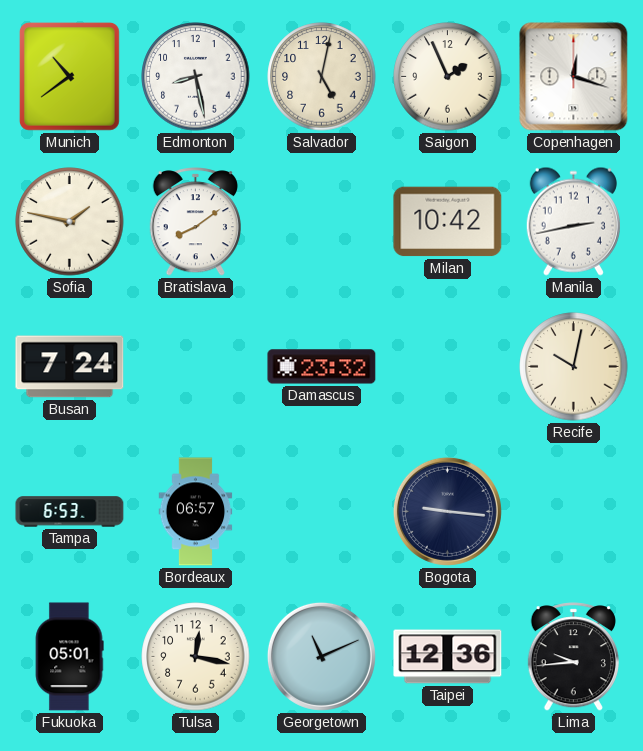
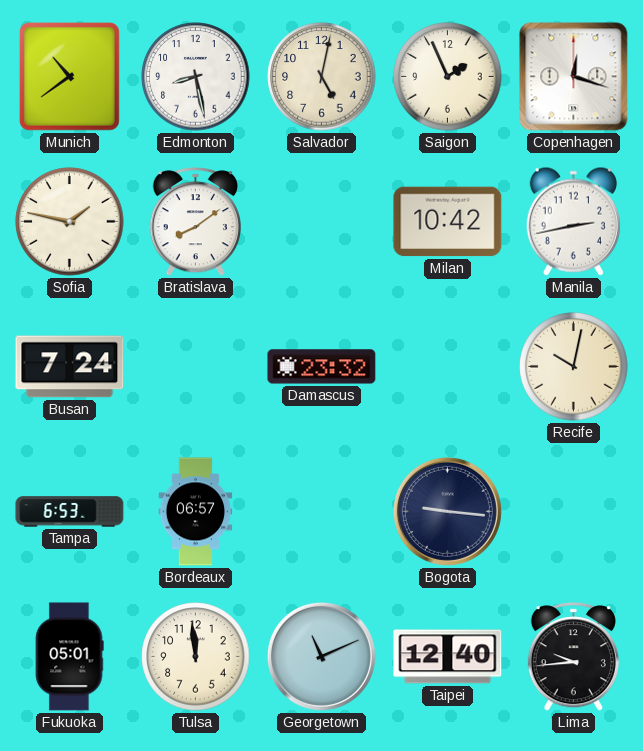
Tulsa: 12:17 -> 11:59
Taipei: 12:36 -> 12:40
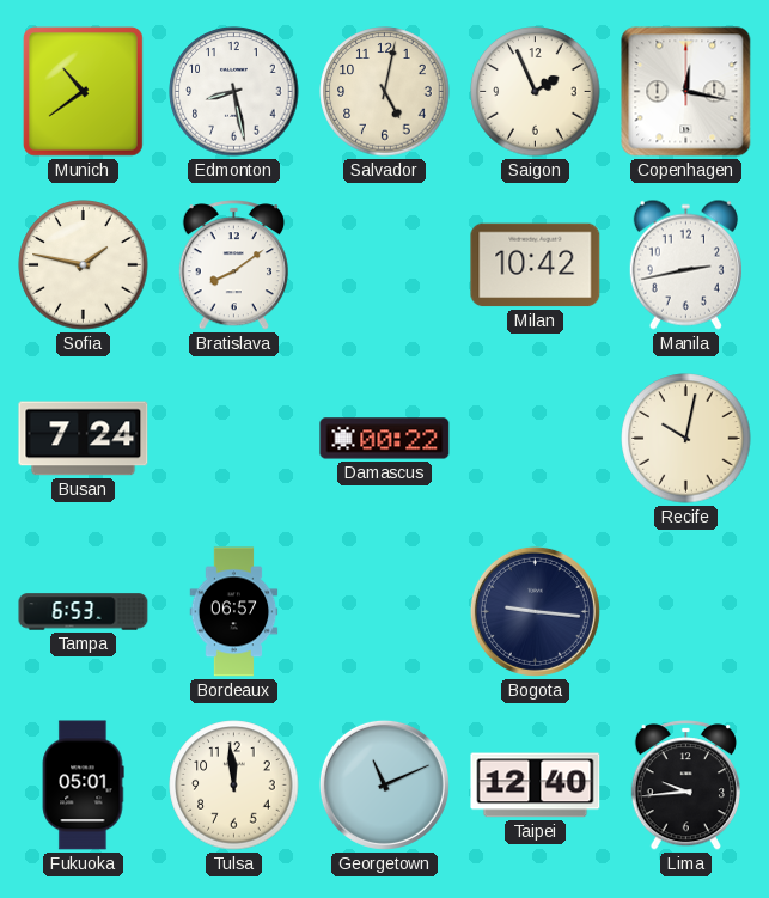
Copenhagen: 12:18 -> 12:17
Damascus: 23:32 -> 00:22
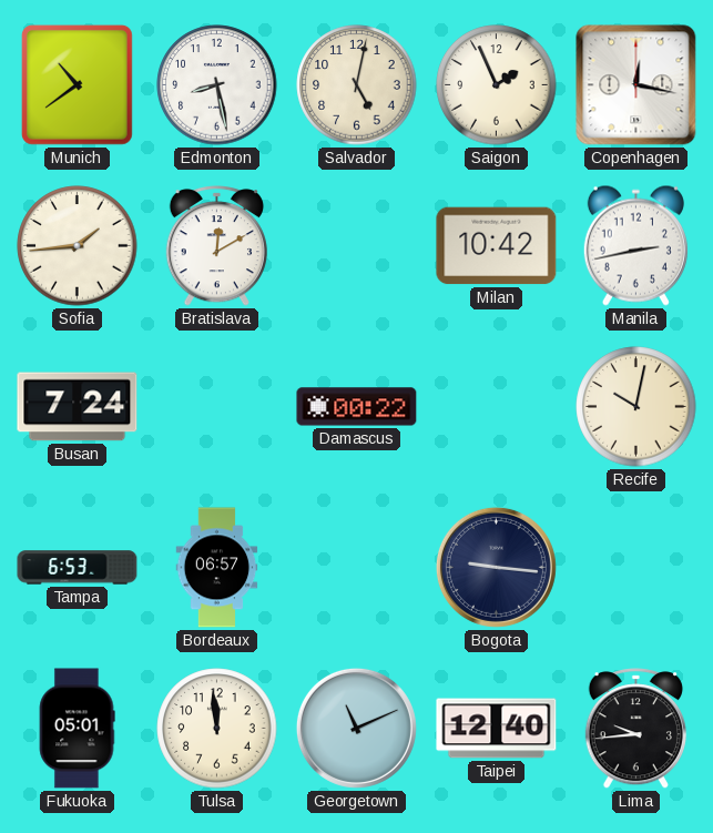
Sofia: 1:47 -> 1:44
Bratislava: 8:09 -> 12:10
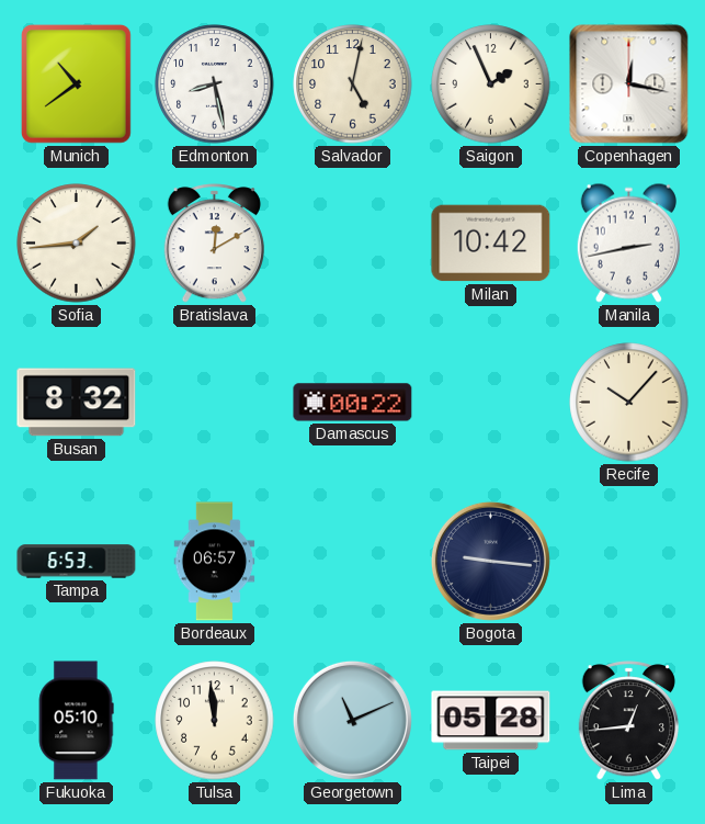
Busan: 7:24 -> 8:32
Recife: 10:02 -> 10:07
Fukuoka: 05:01 -> 05:10
Taipei: 12:40 -> 05:28
Lima: 9:44 -> 12:44
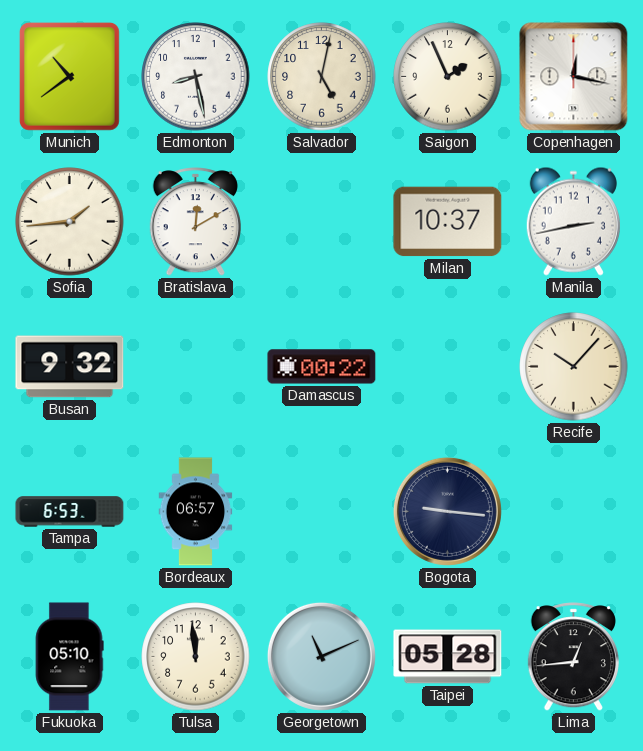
Milan: 10:42 -> 10:37
Busan: 8:32 -> 9:32
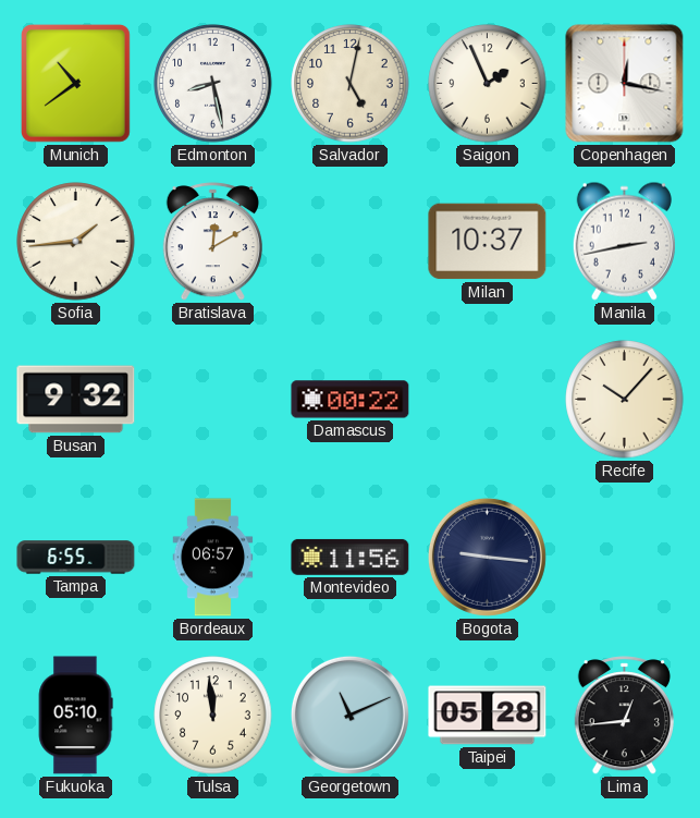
Tampa: 6:53 -> 6:55
Montevideo: none -> 11:56
